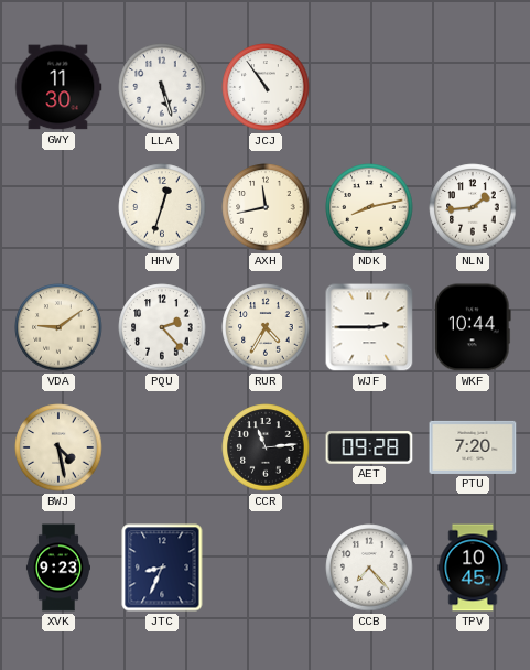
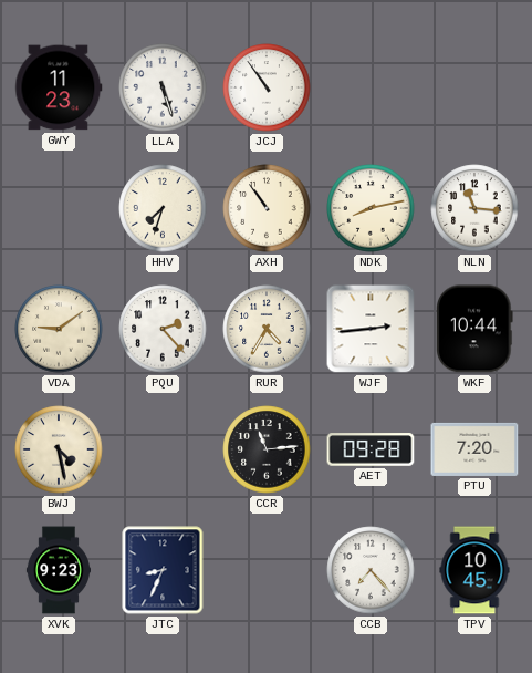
GWY: 11:30 -> 11:23
HHV: 12:33 -> 7:33
AXH: 11:43 -> 10:54
NLN: 1:44 -> 11:16
WJF: 2:45 -> 2:44
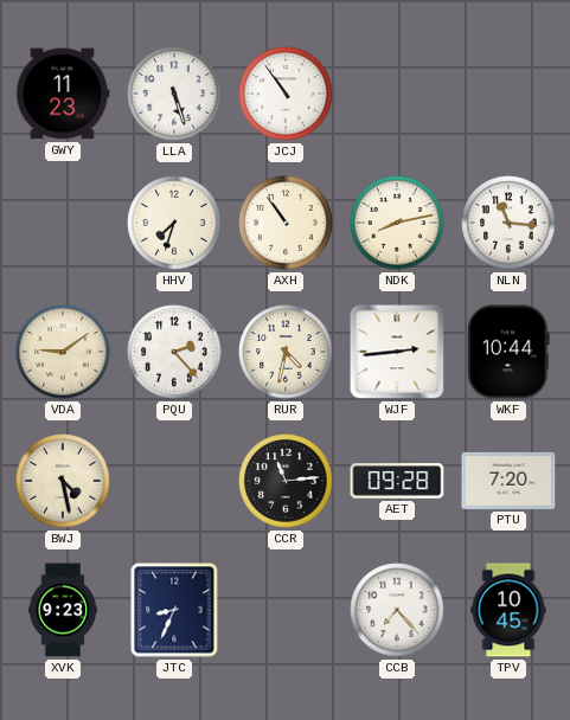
RUR: 4:35 -> 4:32
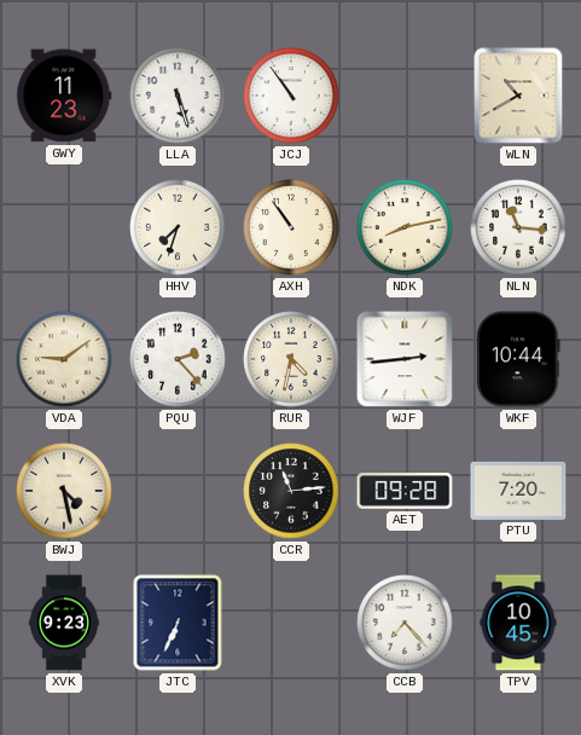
WLN: none -> 10:40
JTC: 8:34 -> 6:34
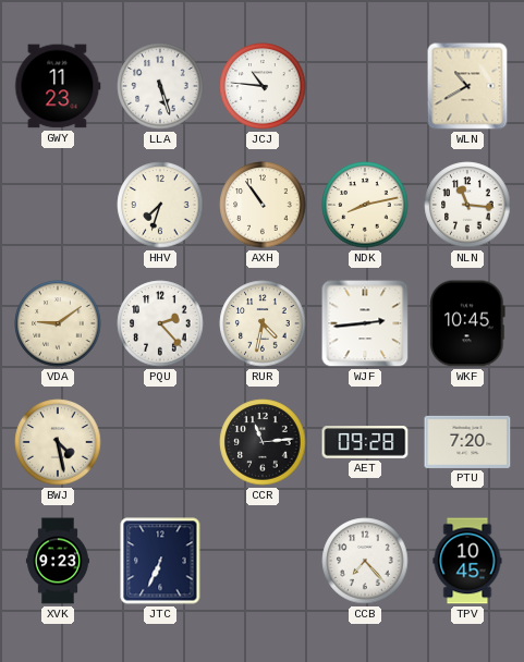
JCJ: 10:54 -> 10:46
WKF: 10:44 -> 10:45
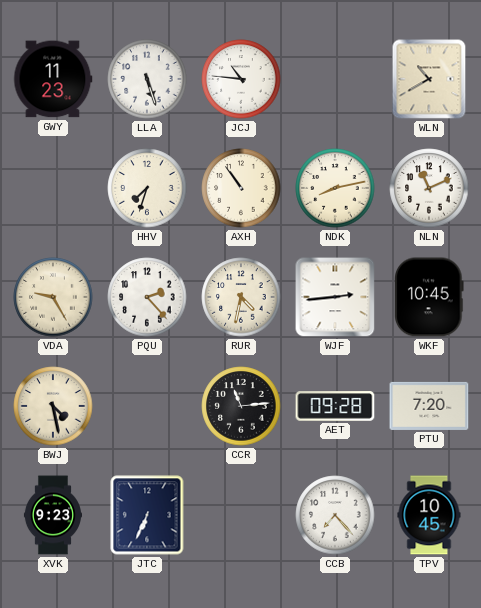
NLN: 11:16 -> 11:11
VDA: 9:09 -> 9:25
